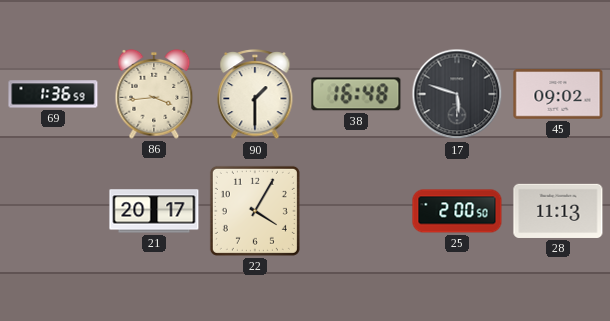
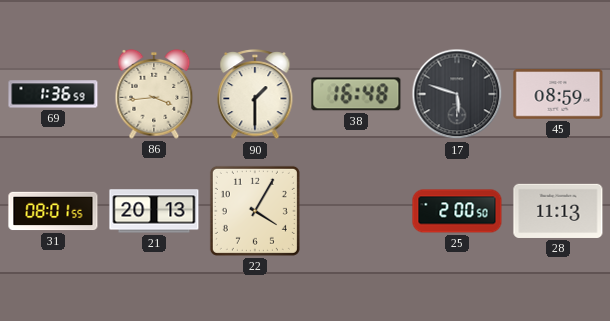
45: 09:02 -> 08:59
31: none -> 08:01
21: 20:17 -> 20:13
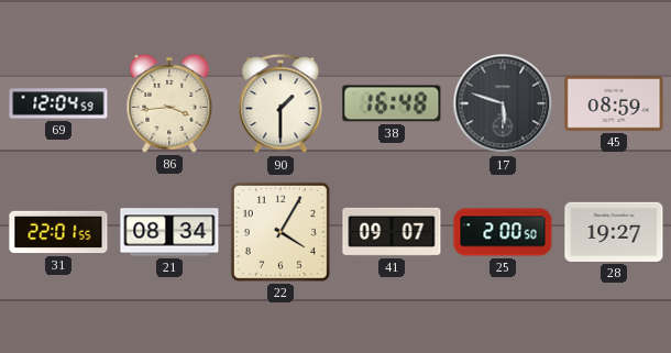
69: 1:36 -> 12:04
31: 08:01 -> 22:01
21: 20:13 -> 08:34
41: none -> 09:07
28: 11:13 -> 19:27
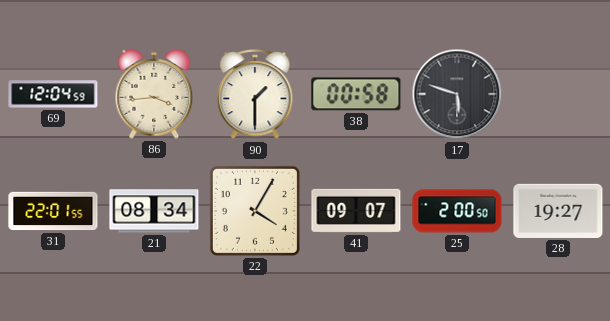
38: 16:48 -> 00:58
45: 08:59 -> none
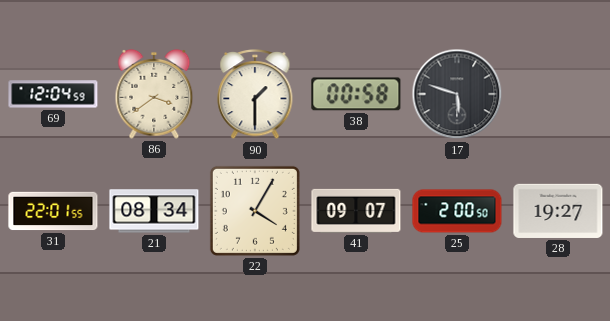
86: 3:44 -> 3:39
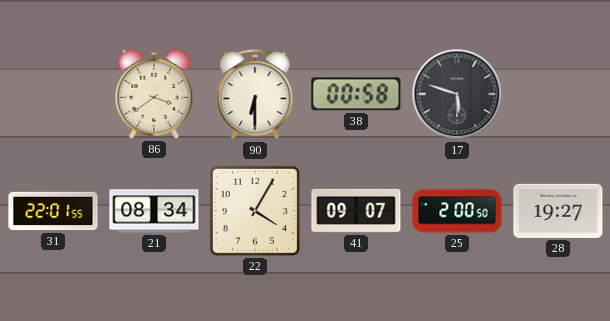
69: 12:04 -> none
90: 1:30 -> 6:30
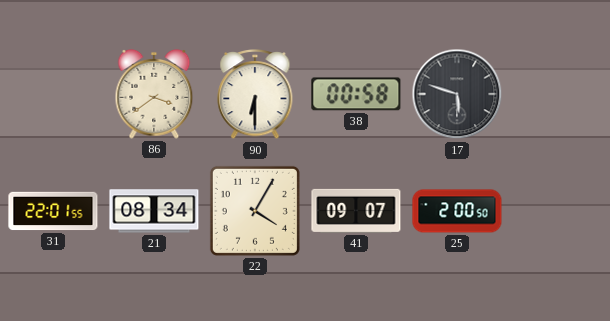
28: 19:27 -> none
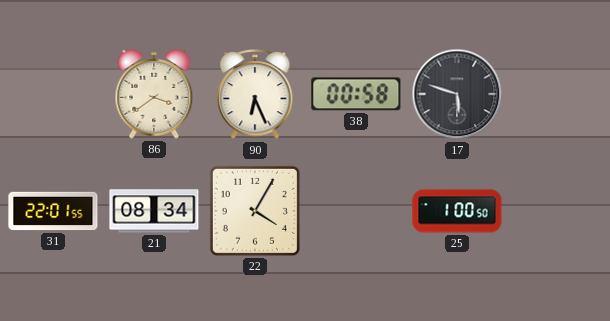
90: 6:30 -> 6:26
41: 09:07 -> none
25: 2:00 -> 1:00
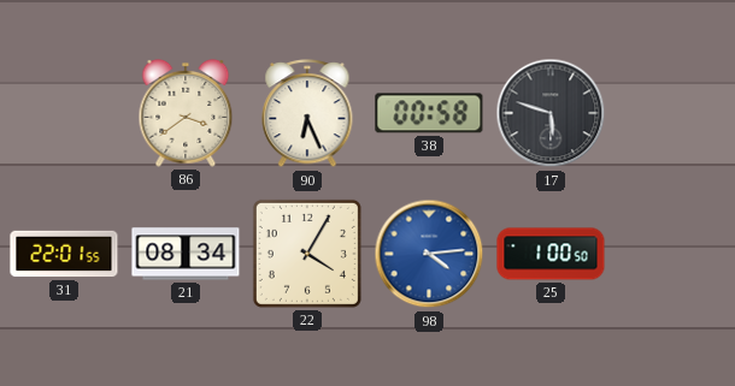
98: none -> 4:14
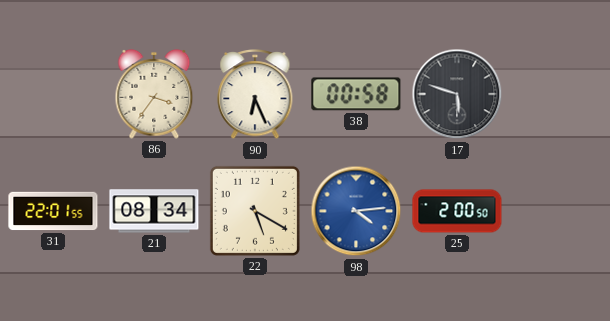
86: 3:39 -> 3:36
22: 4:05 -> 5:20
25: 1:00 -> 2:00
